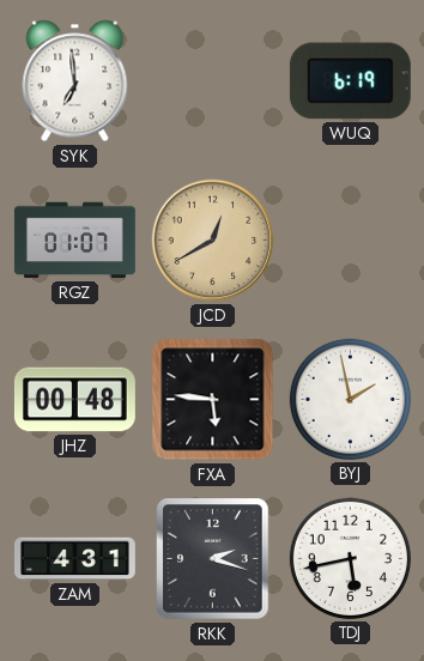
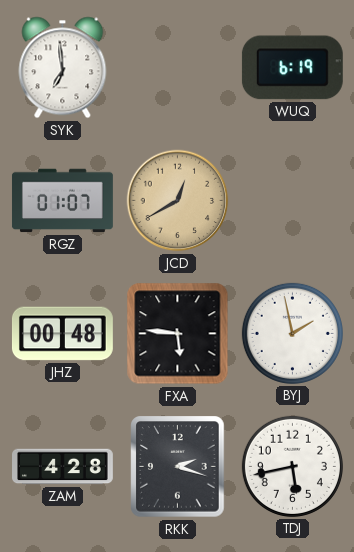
ZAM: 4:31 -> 4:28
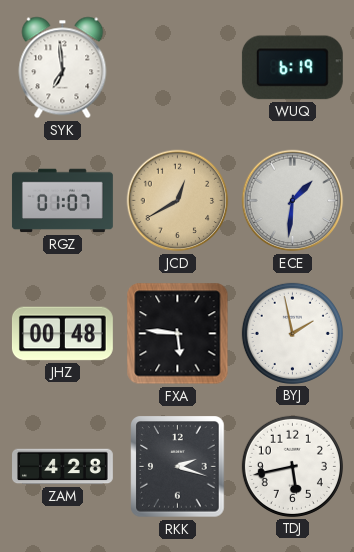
ECE: none -> 1:31
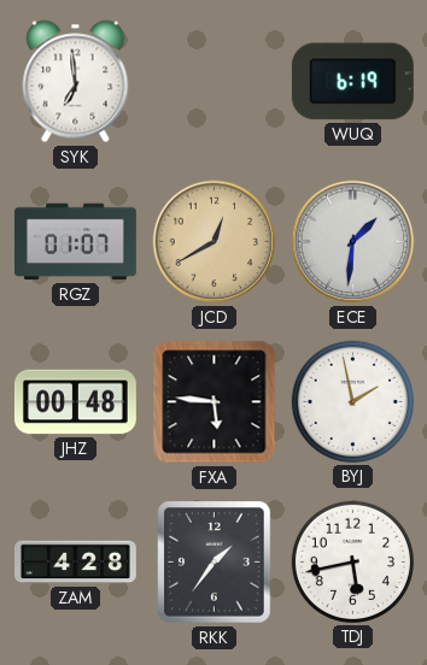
RKK: 2:18 -> 1:36
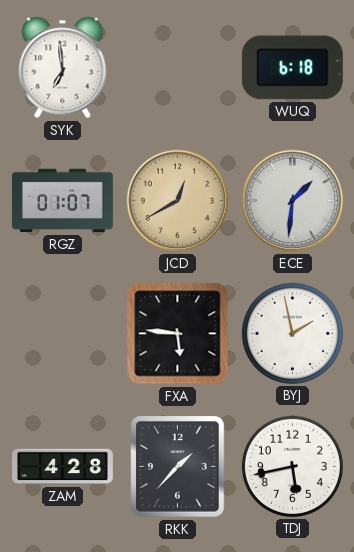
WUQ: 6:19 -> 6:18
JHZ: 00:48 -> none
RKK: 1:36 -> 1:37
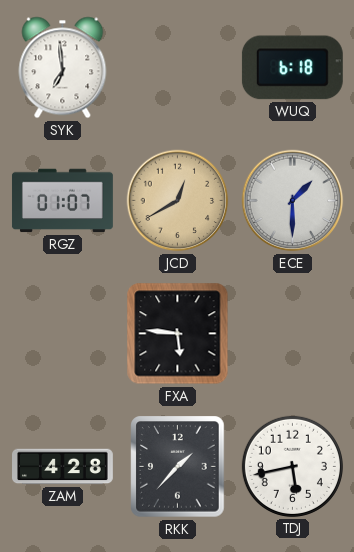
ECE: 1:31 -> 1:30
BYJ: 1:58 -> none
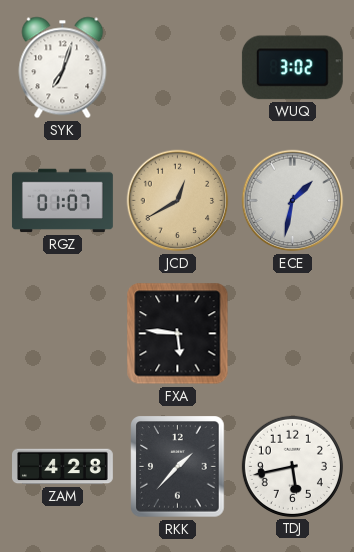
SYK: 6:59 -> 7:03
WUQ: 6:18 -> 3:02
ECE: 1:30 -> 1:32
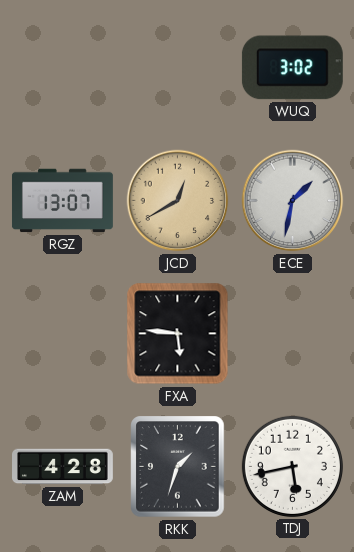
SYK: 7:03 -> none
RGZ: 01:07 -> 13:07
RKK: 1:37 -> 1:33
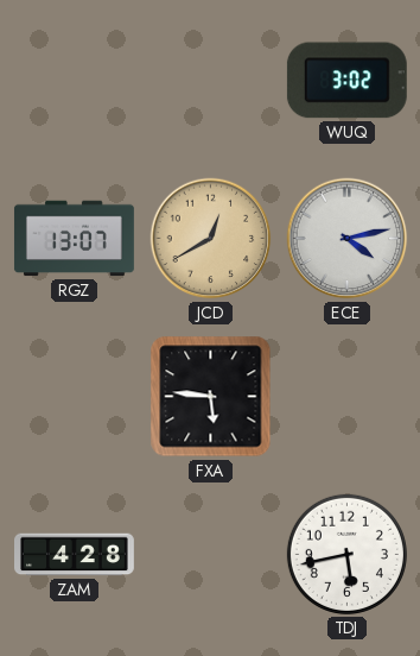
ECE: 1:32 -> 4:13
RKK: 1:33 -> none
